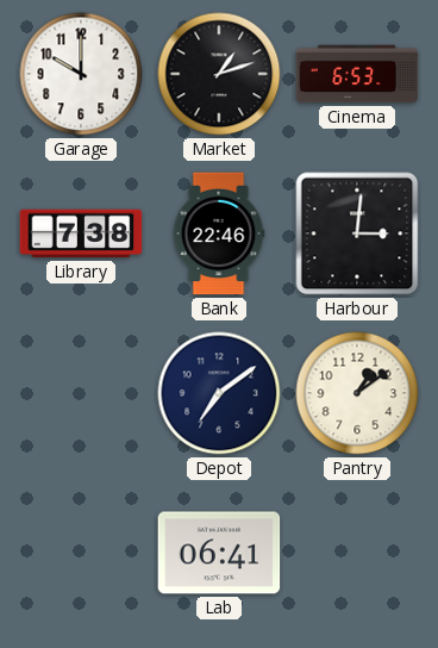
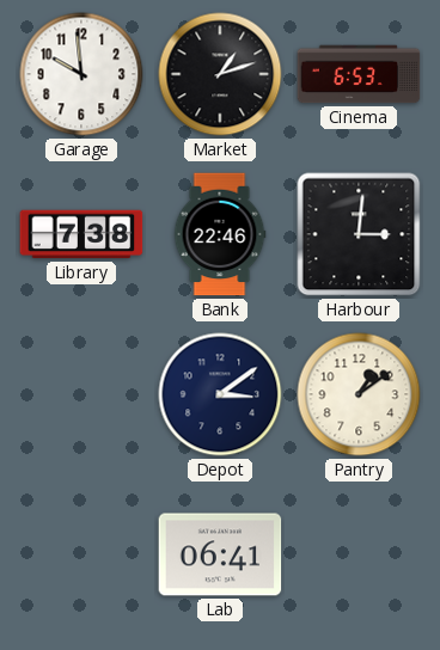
Garage: 10:00 -> 9:59
Depot: 7:09 -> 3:09
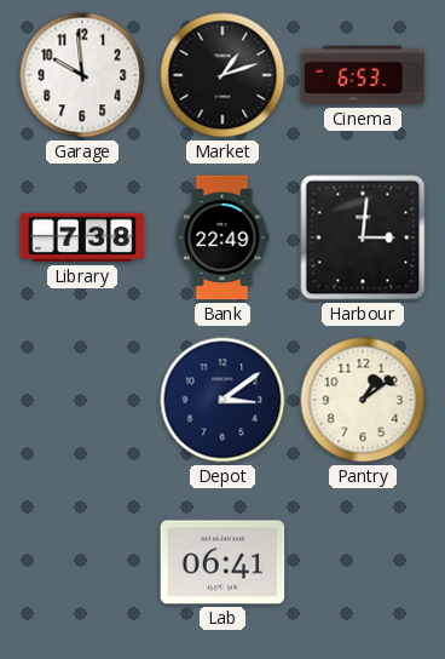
Bank: 22:46 -> 22:49
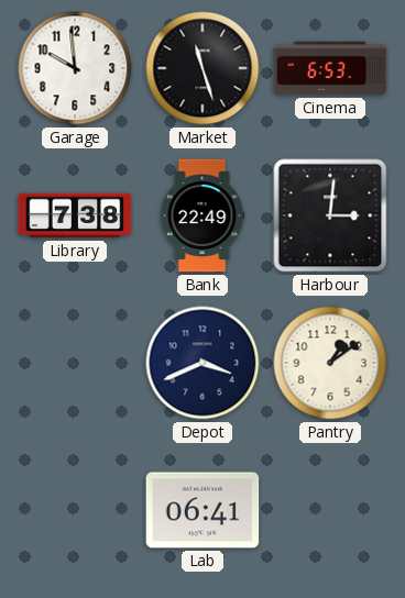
Market: 1:12 -> 11:27
Depot: 3:09 -> 3:41
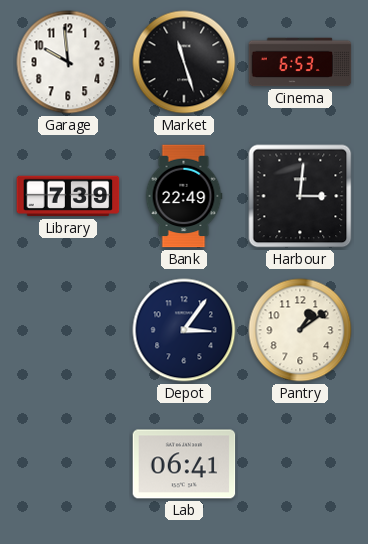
Library: 7:38 -> 7:39
Depot: 3:41 -> 3:06
